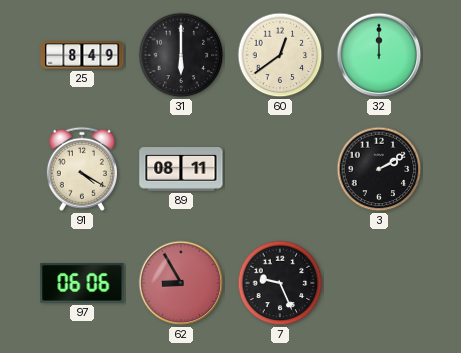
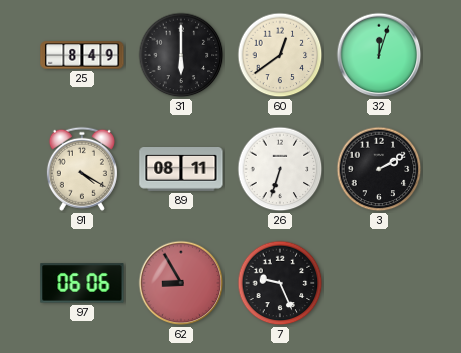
32: 12:00 -> 12:03
26: none -> 6:33
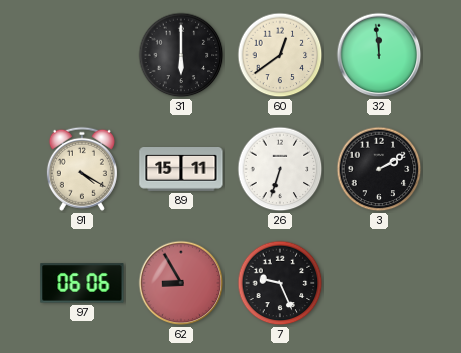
25: 8:49 -> none
32: 12:03 -> 11:59
89: 08:11 -> 15:11
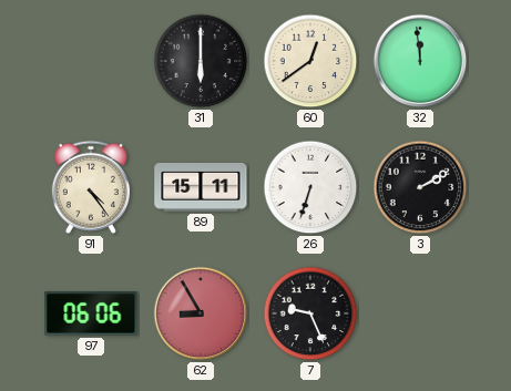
91: 4:20 -> 4:24
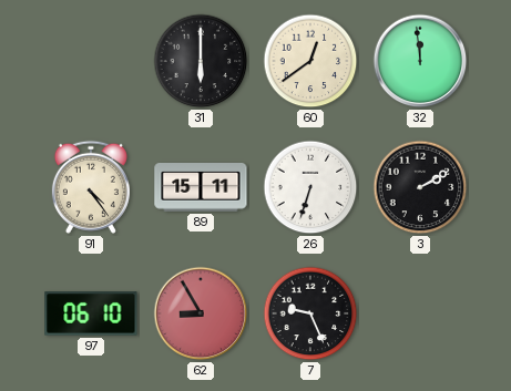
97: 06:06 -> 06:10
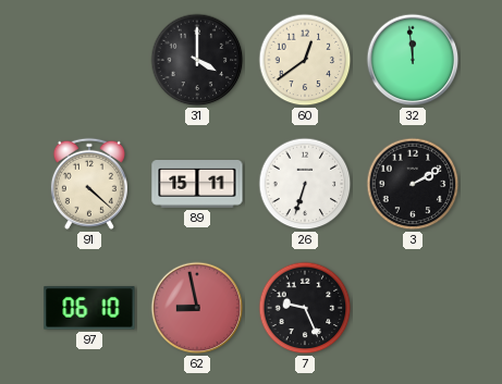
31: 6:00 -> 4:00
91: 4:24 -> 4:22
62: 8:55 -> 8:58
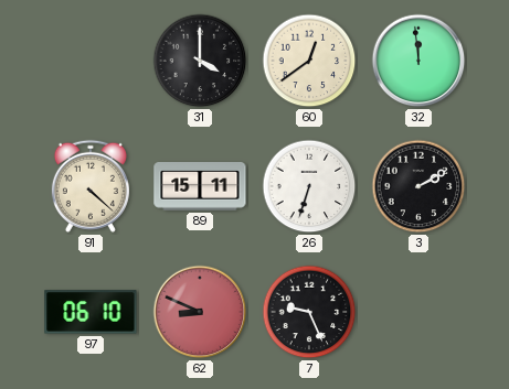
62: 8:58 -> 8:49
